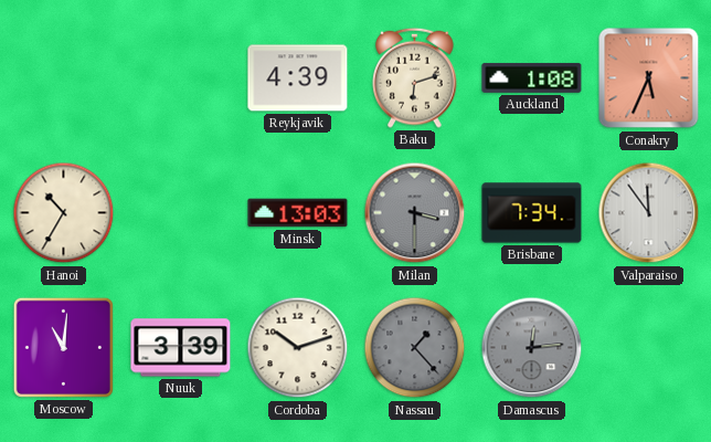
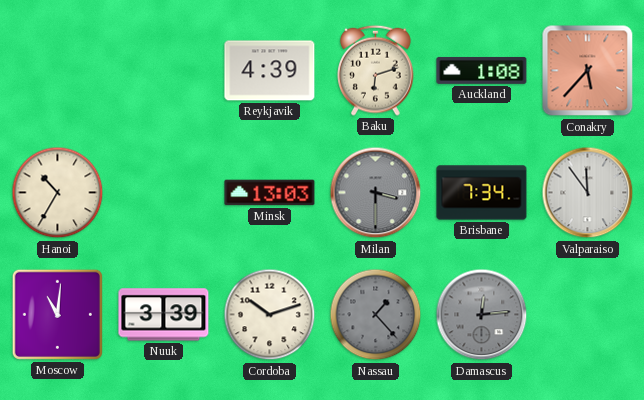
Conakry: 5:34 -> 5:37
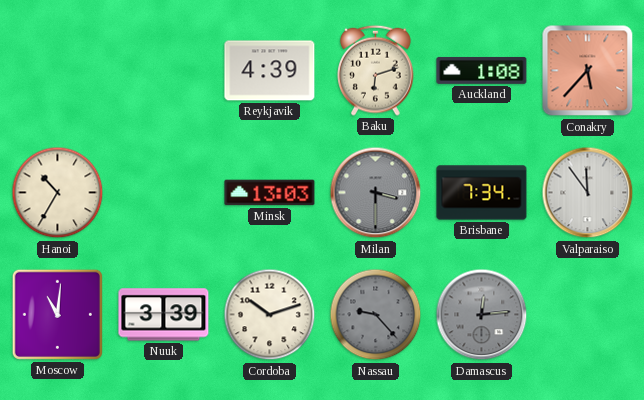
Nassau: 1:23 -> 9:23
